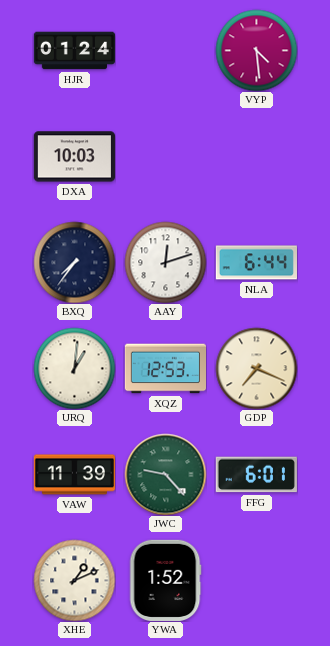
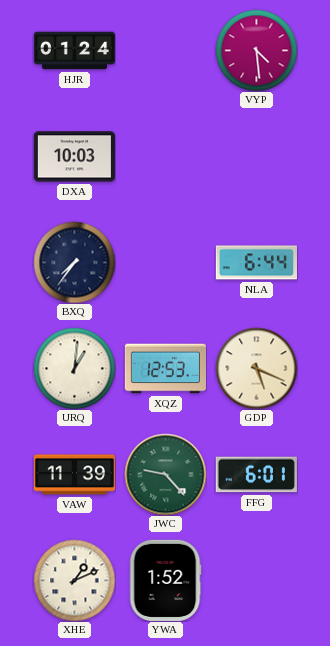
AAY: 12:12 -> none
GDP: 7:19 -> 5:19
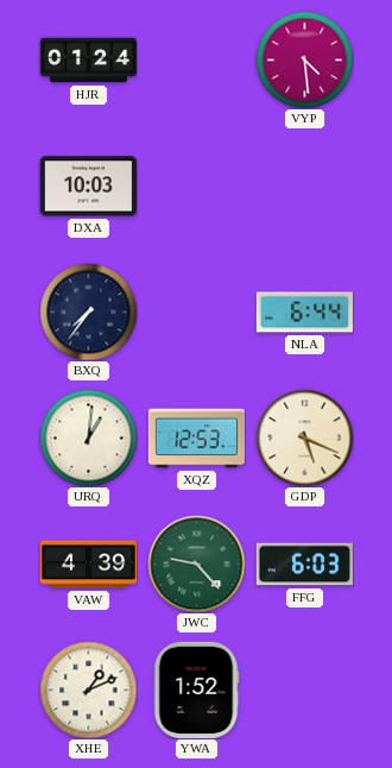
VAW: 11:39 -> 4:39
FFG: 6:01 -> 6:03
